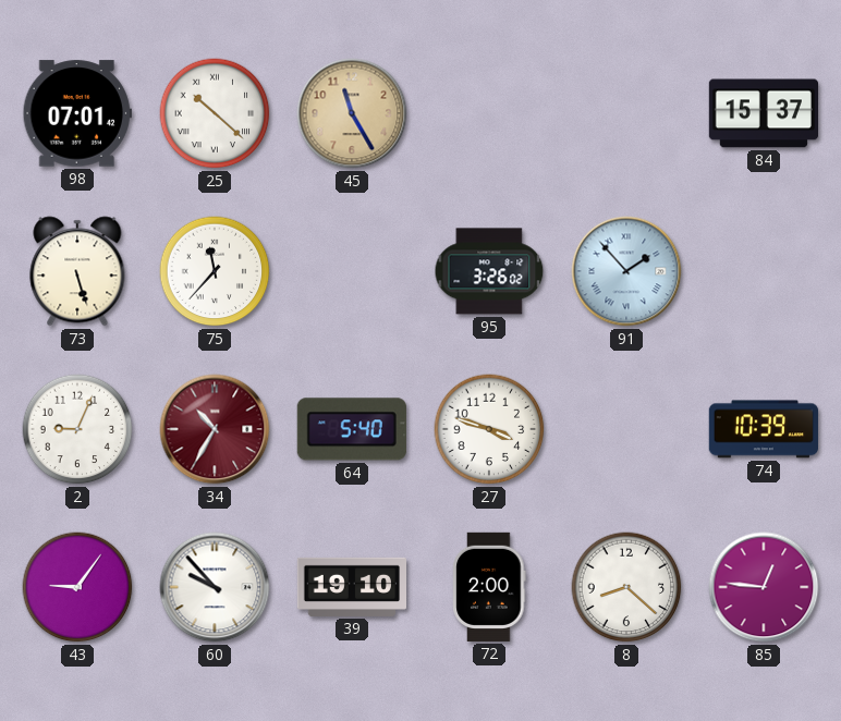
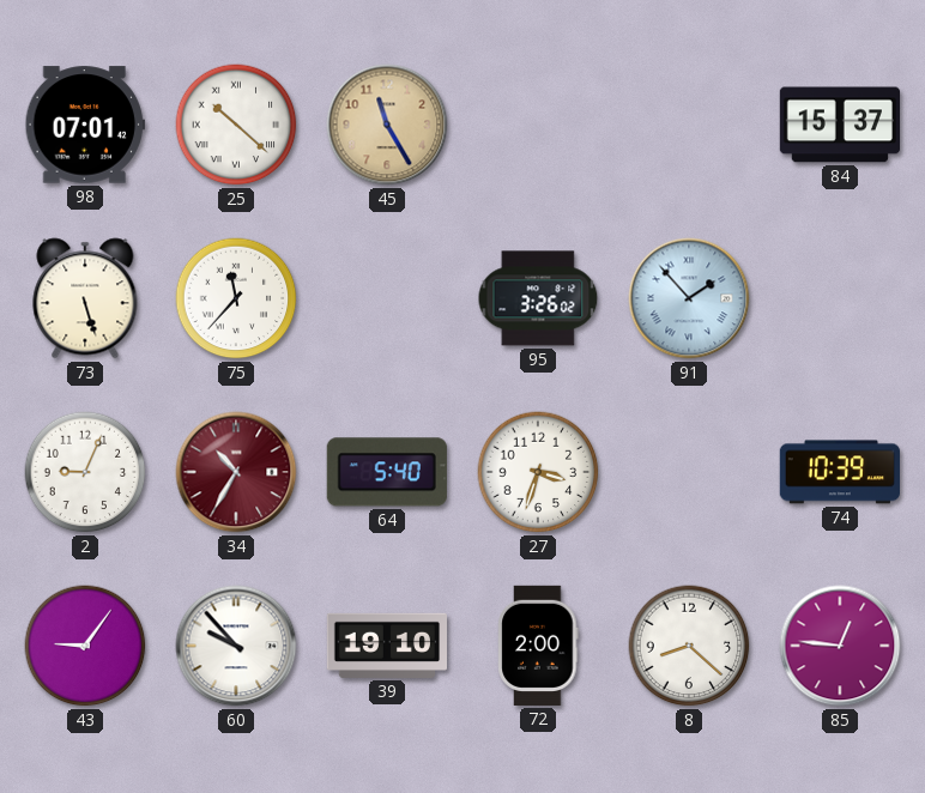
27: 3:48 -> 3:33
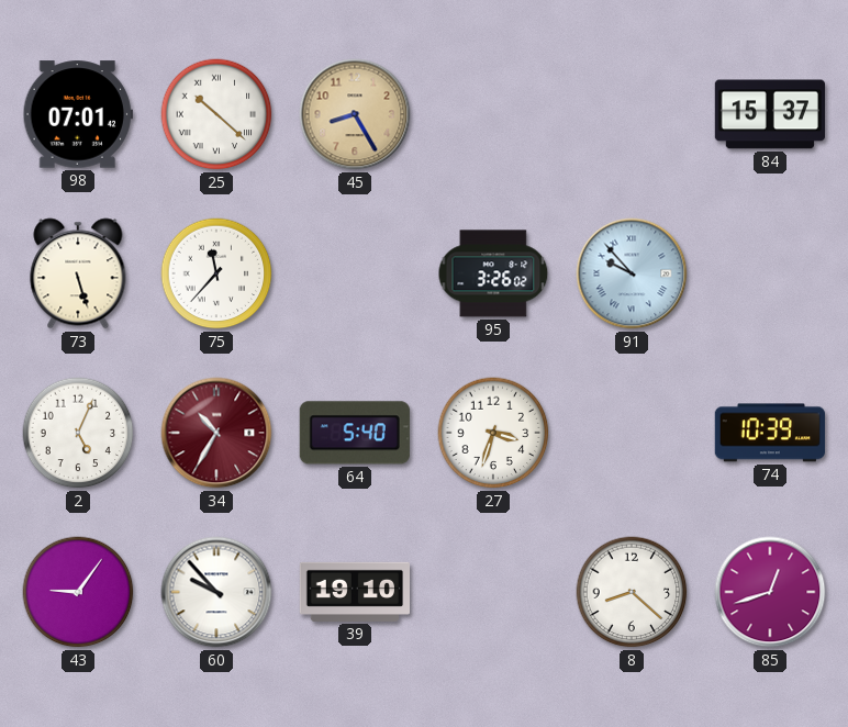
45: 11:25 -> 8:25
91: 1:53 -> 9:53
2: 9:04 -> 5:04
72: 2:00 -> none
85: 12:46 -> 12:42
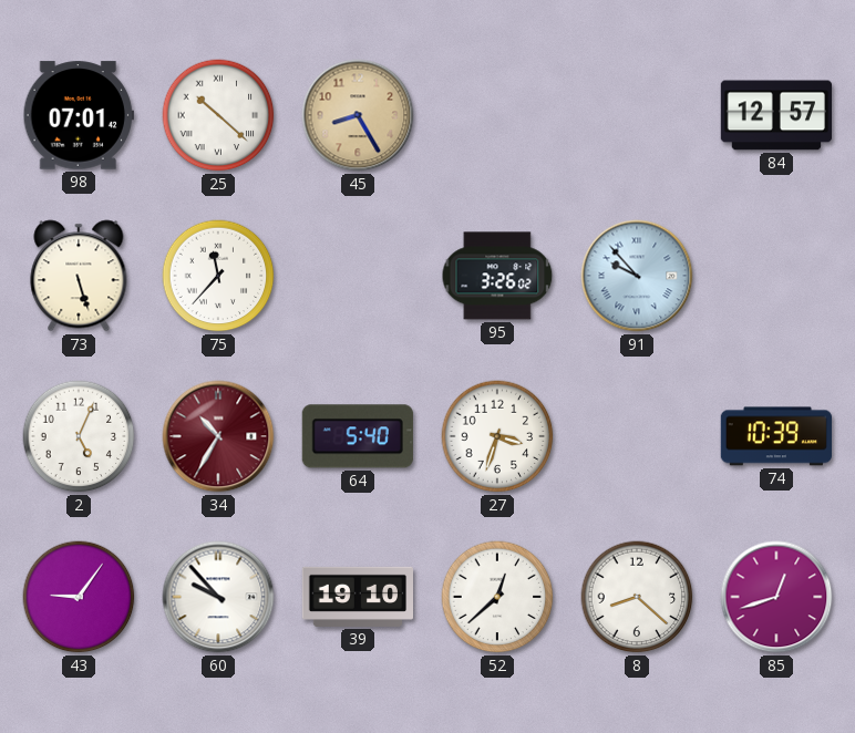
84: 15:37 -> 12:57
52: none -> 12:38
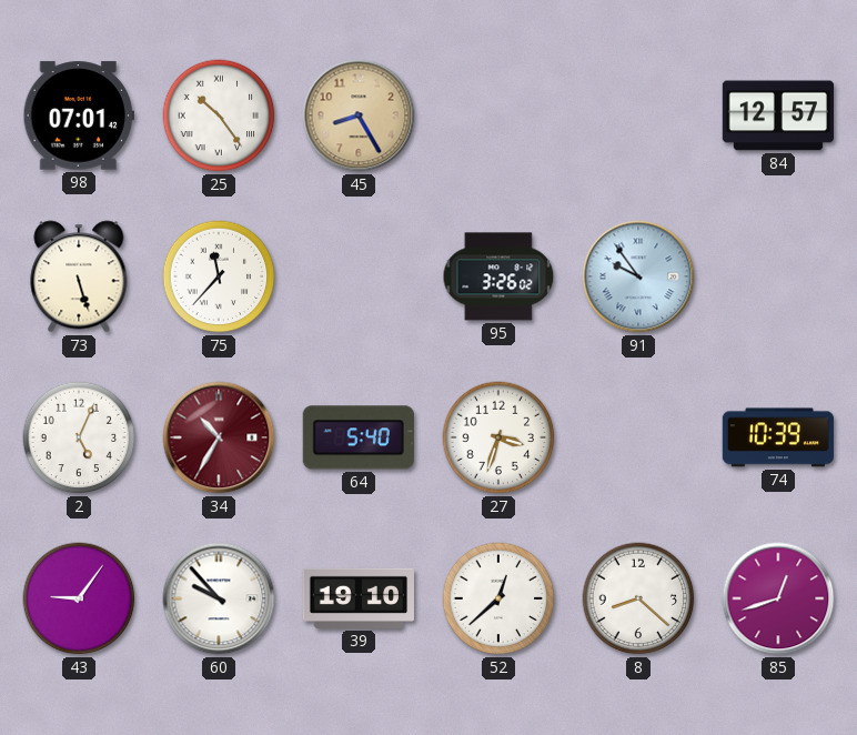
25: 10:22 -> 10:24
91: 9:53 -> 9:54
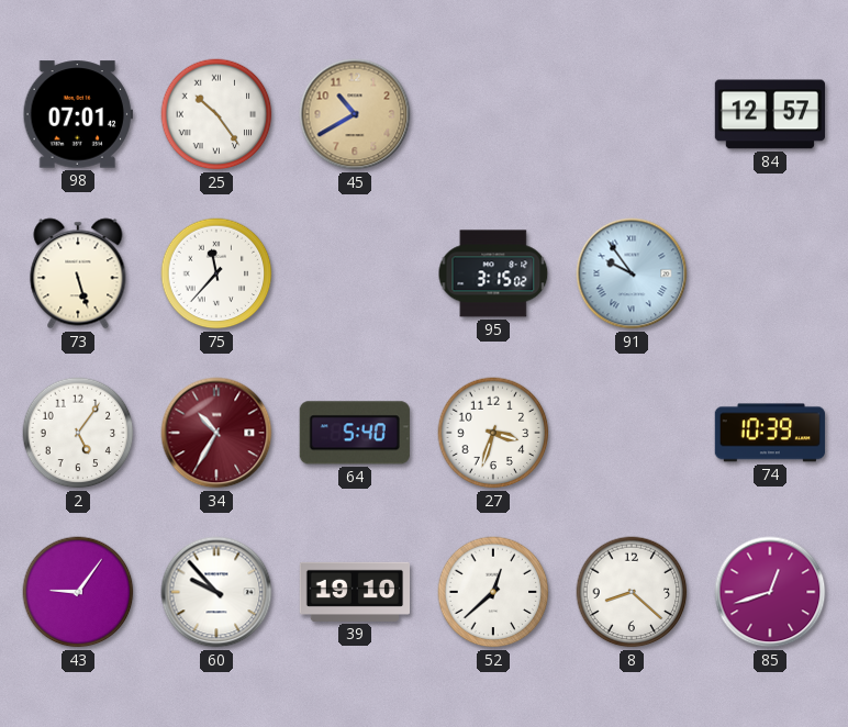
45: 8:25 -> 10:40
95: 3:26 -> 3:15
2: 5:04 -> 5:06
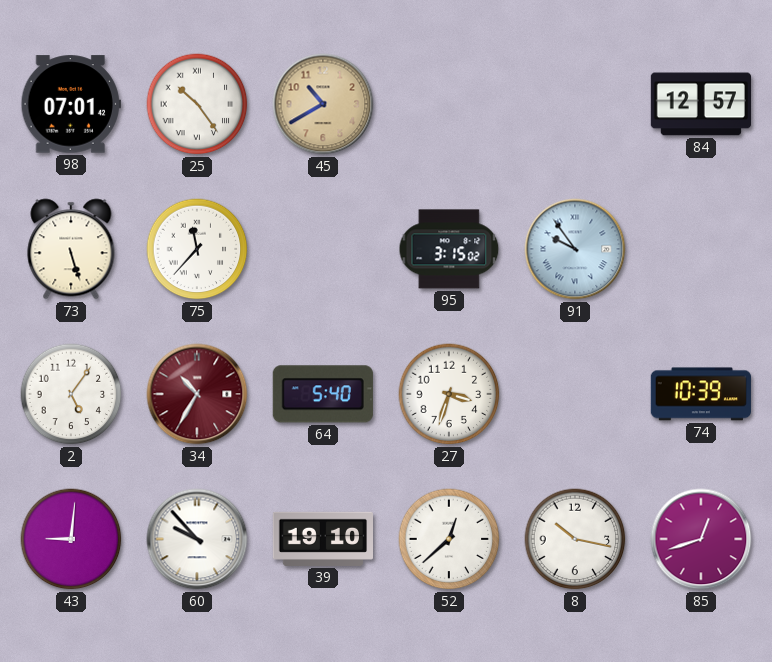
43: 9:06 -> 9:01
8: 8:22 -> 10:17
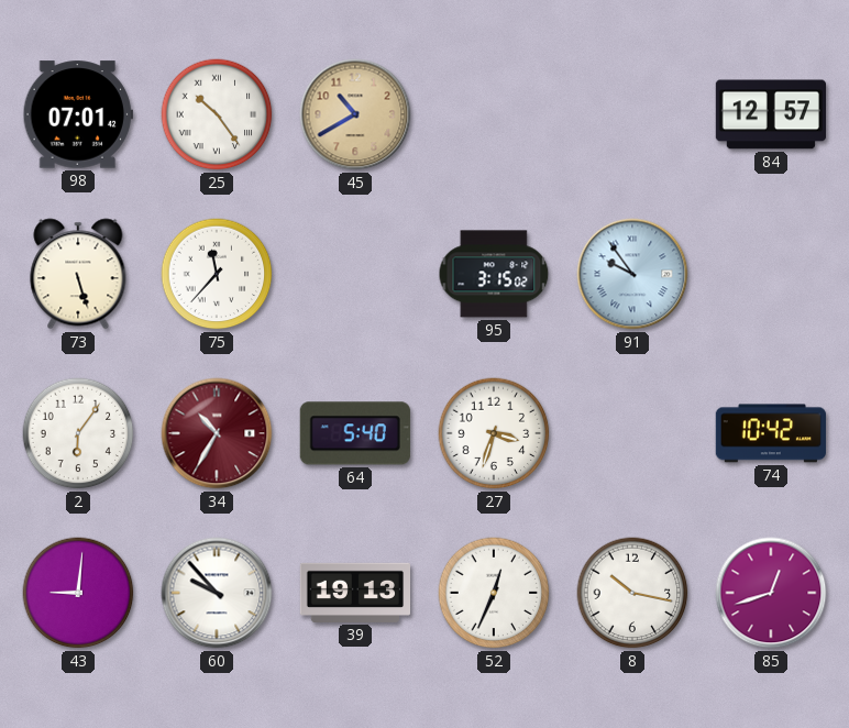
2: 5:06 -> 6:06
74: 10:39 -> 10:42
39: 19:10 -> 19:13
52: 12:38 -> 12:34
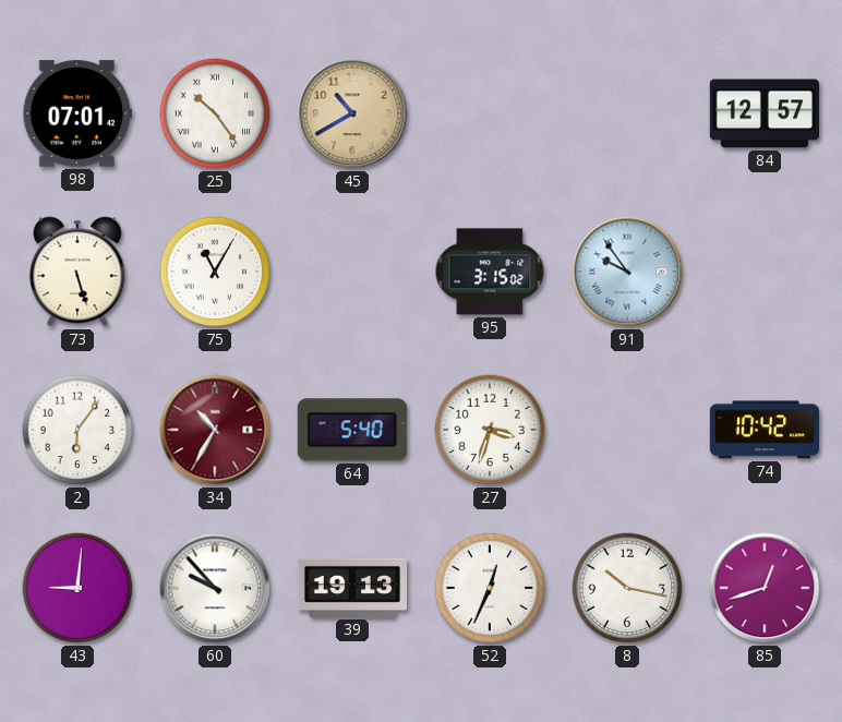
75: 11:37 -> 11:05
